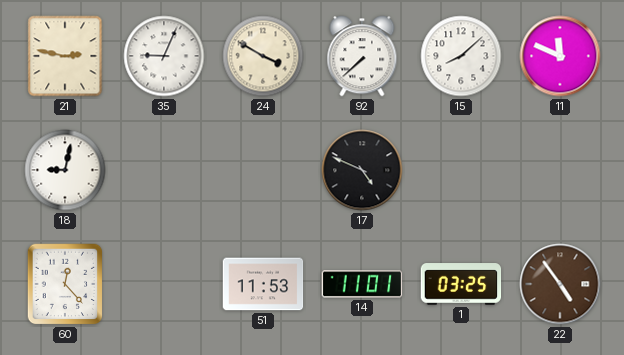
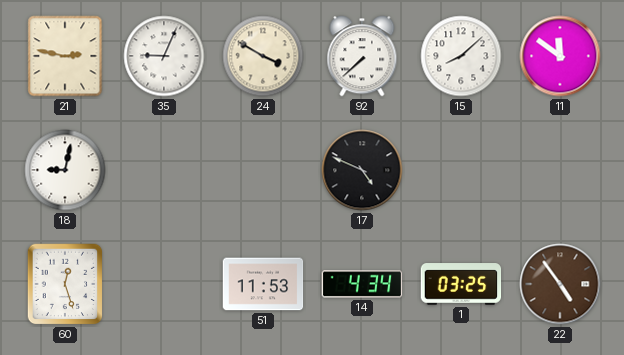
11: 11:49 -> 11:51
60: 12:23 -> 12:27
14: 11:01 -> 4:34
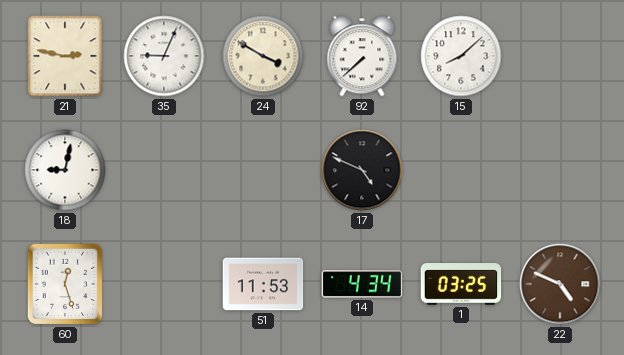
11: 11:51 -> none
22: 4:54 -> 4:49
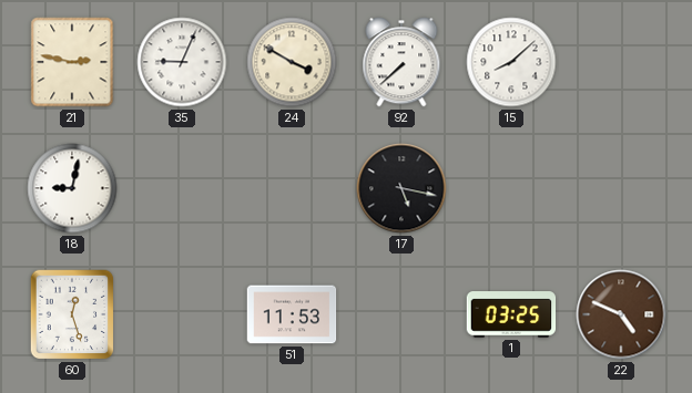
17: 4:49 -> 5:17
14: 4:34 -> none
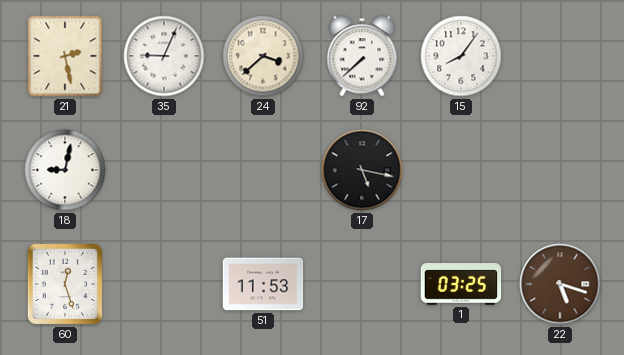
21: 2:47 -> 2:28
24: 3:50 -> 3:38
15: 8:08 -> 8:06
22: 4:49 -> 5:18
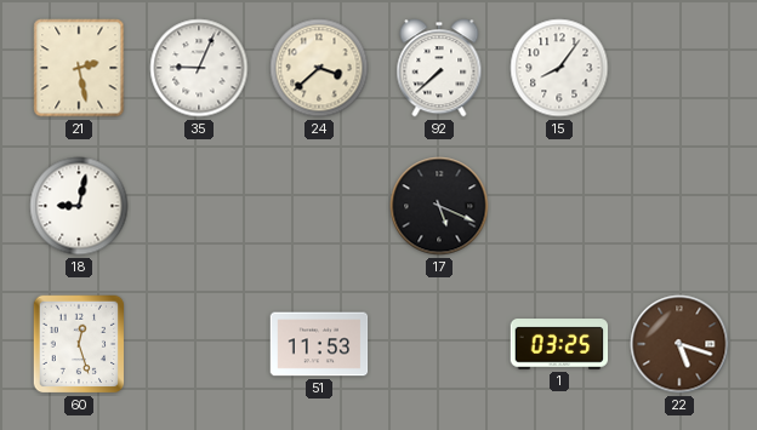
17: 5:17 -> 5:19
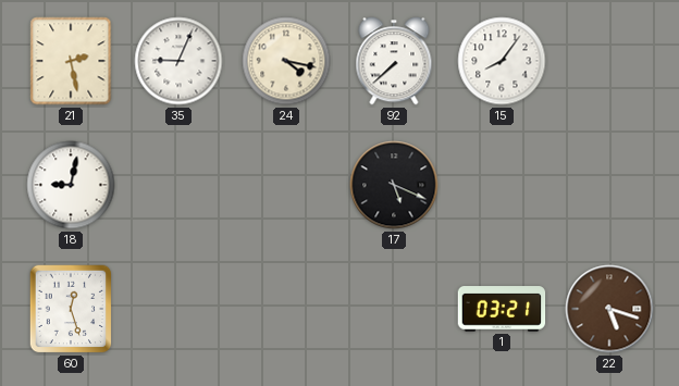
24: 3:38 -> 4:17
51: 11:53 -> none
1: 03:25 -> 03:21
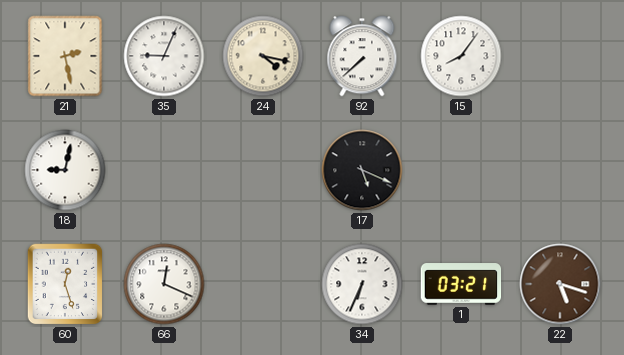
66: none -> 12:19
34: none -> 6:34
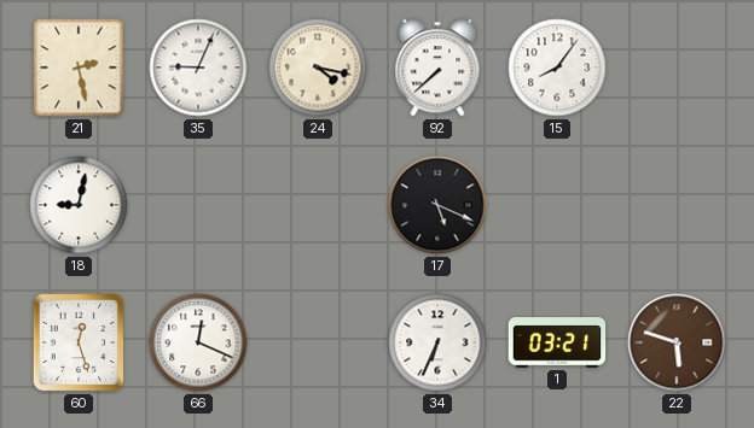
22: 5:18 -> 5:48
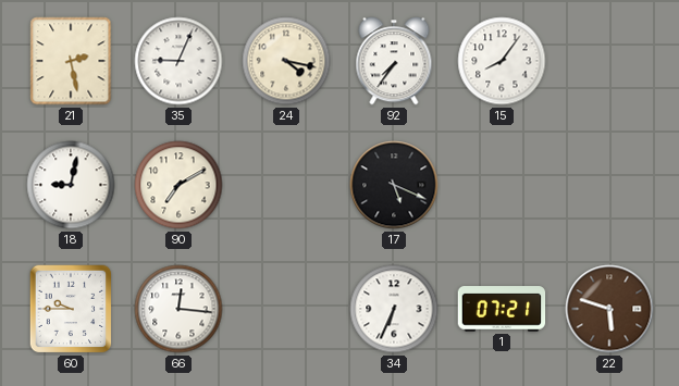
92: 7:38 -> 7:36
90: none -> 7:10
60: 12:27 -> 9:45
66: 12:19 -> 12:16
1: 03:21 -> 07:21
